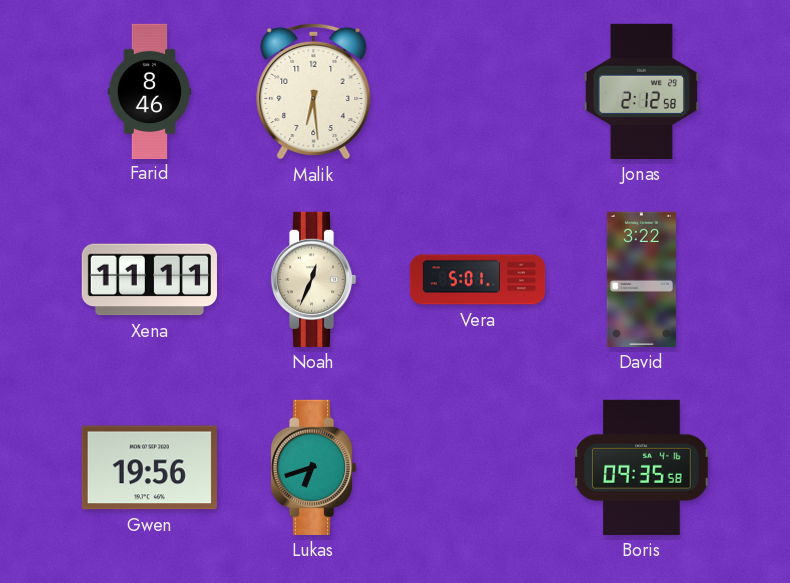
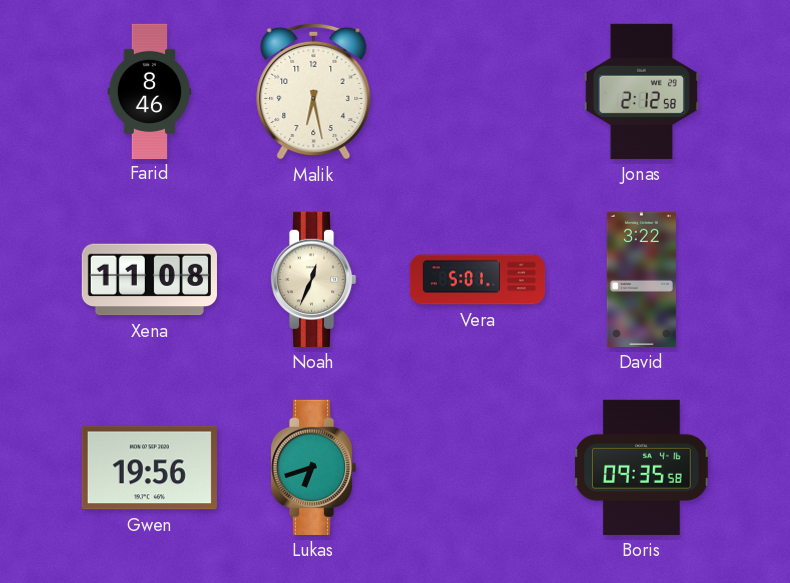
Malik: 6:29 -> 6:28
Xena: 11:11 -> 11:08
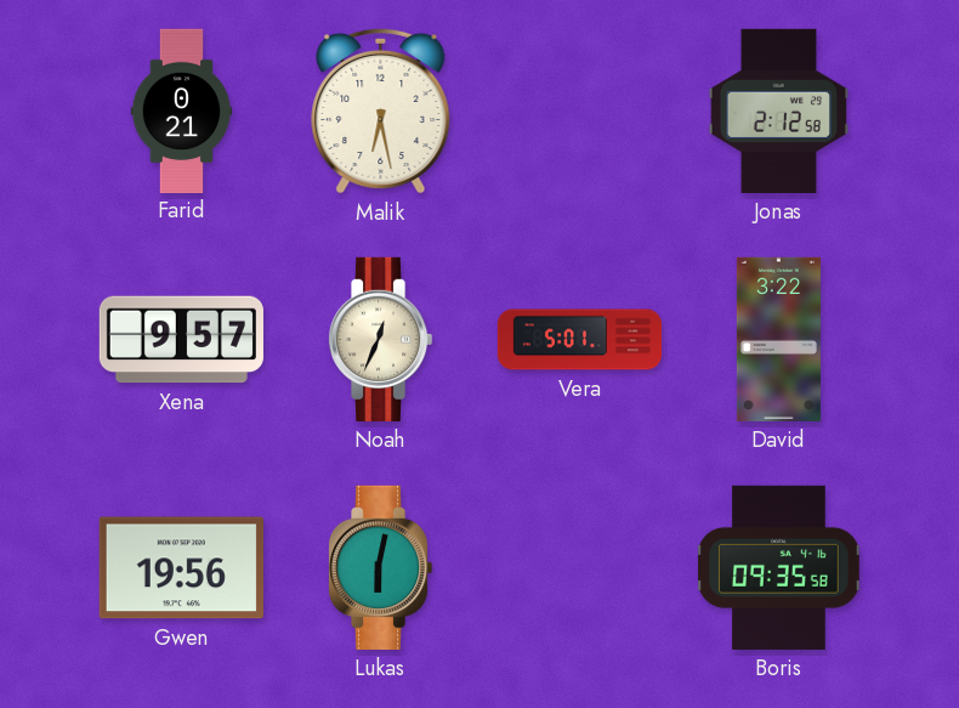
Farid: 8:46 -> 0:21
Xena: 11:08 -> 9:57
Lukas: 6:42 -> 6:02
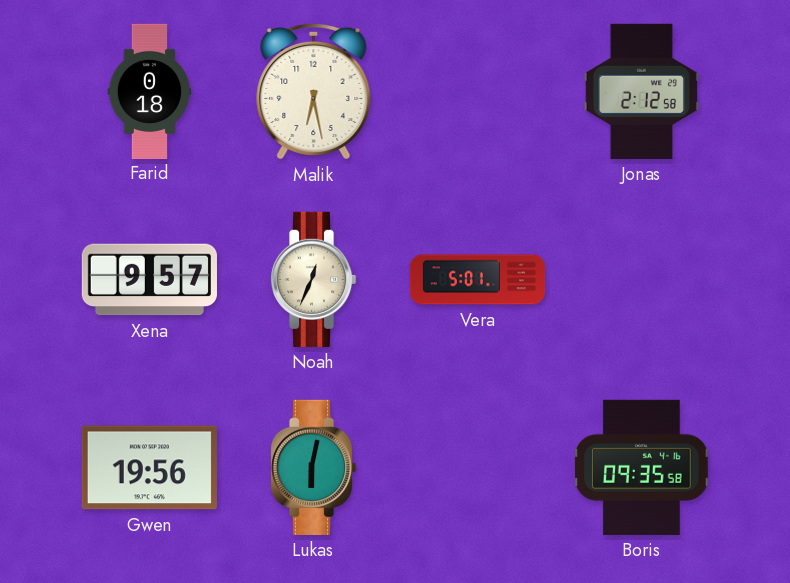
Farid: 0:21 -> 0:18
David: 3:22 -> none
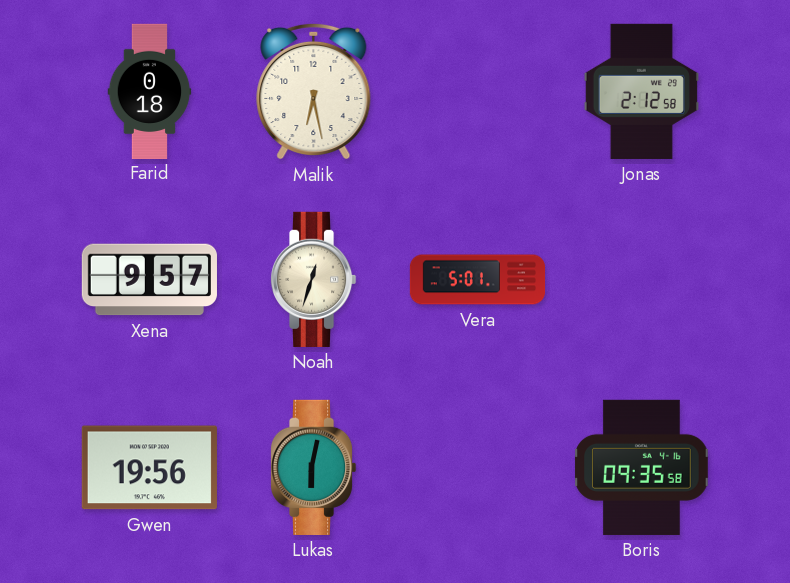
Noah: 12:34 -> 12:33
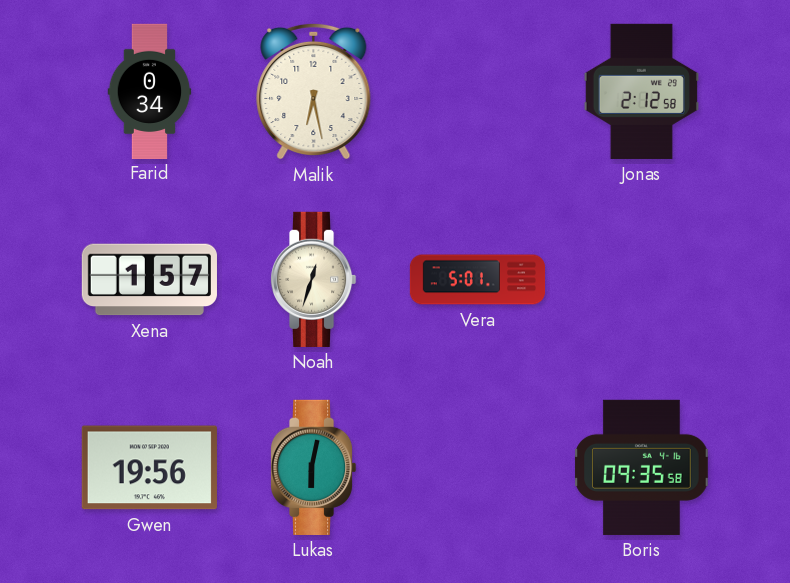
Farid: 0:18 -> 0:34
Xena: 9:57 -> 1:57
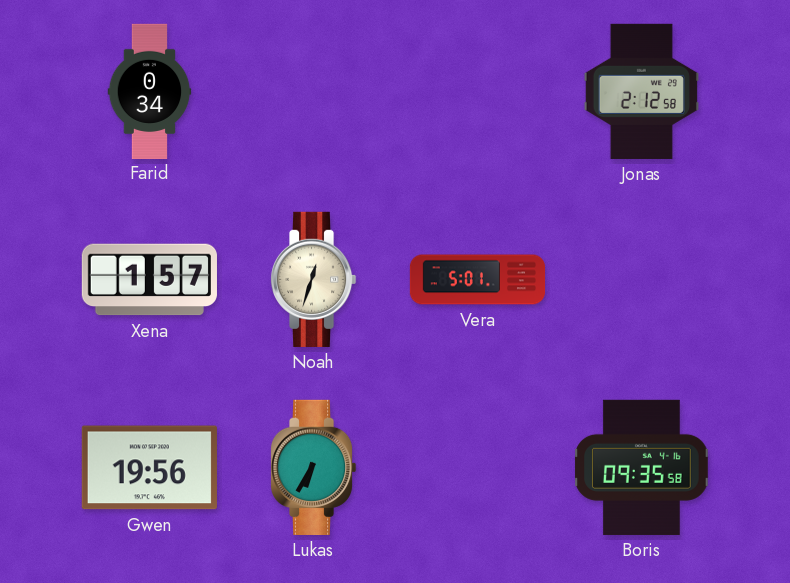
Malik: 6:28 -> none
Lukas: 6:02 -> 6:35
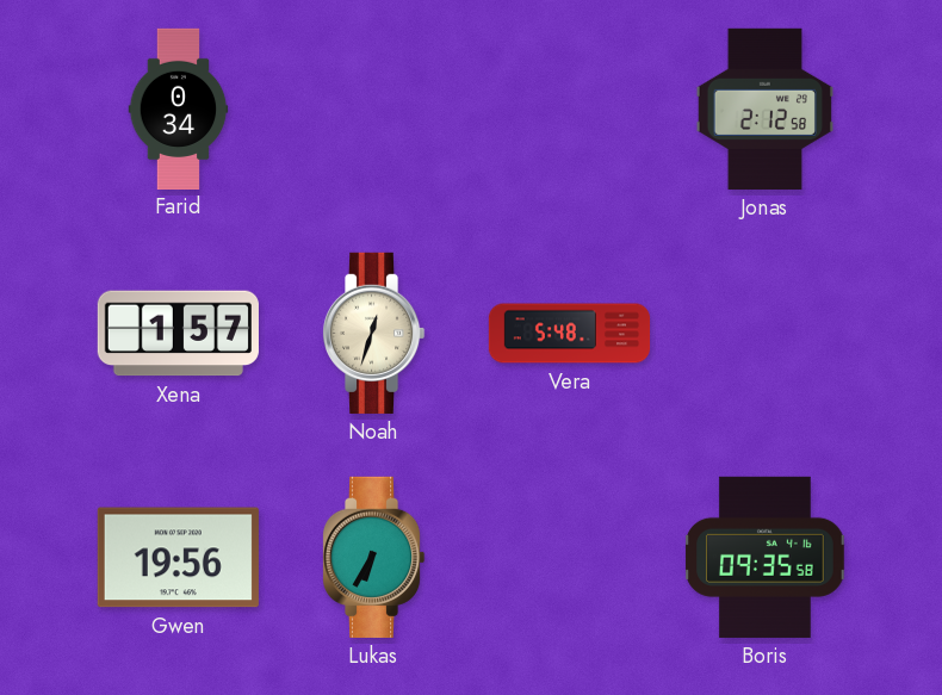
Vera: 5:01 -> 5:48
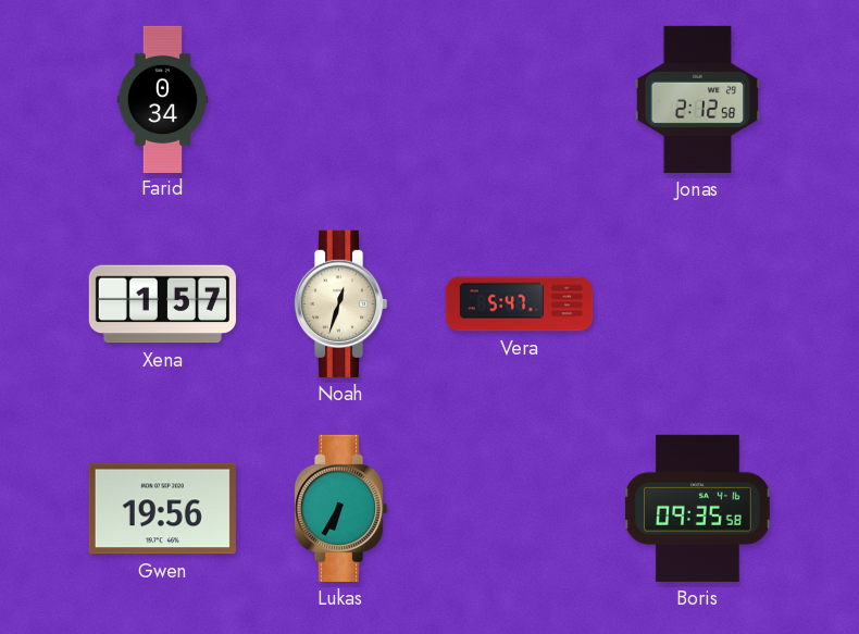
Vera: 5:48 -> 5:47
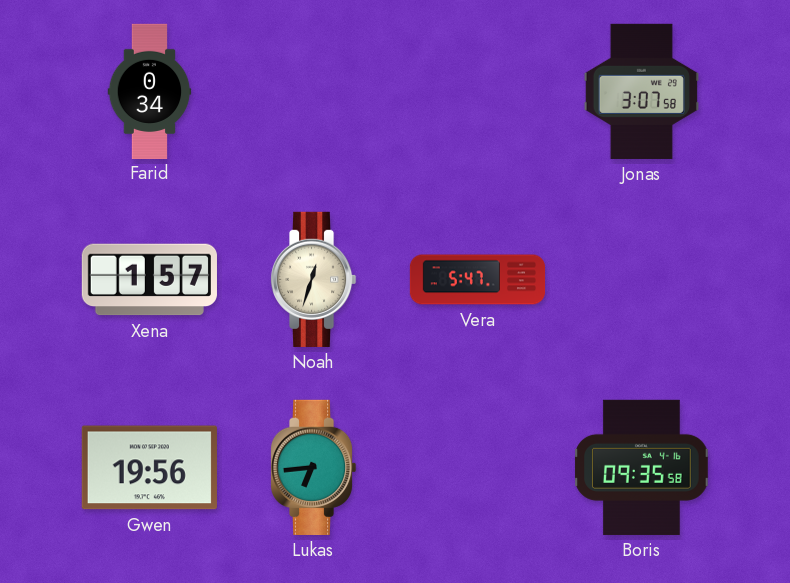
Jonas: 2:12 -> 3:07
Lukas: 6:35 -> 6:44
